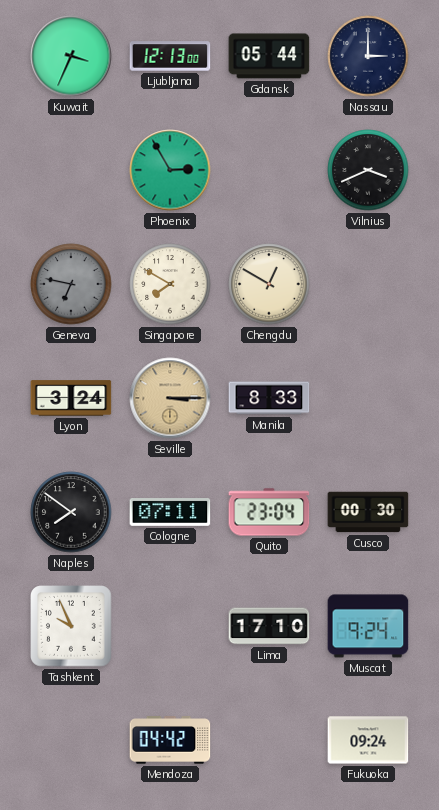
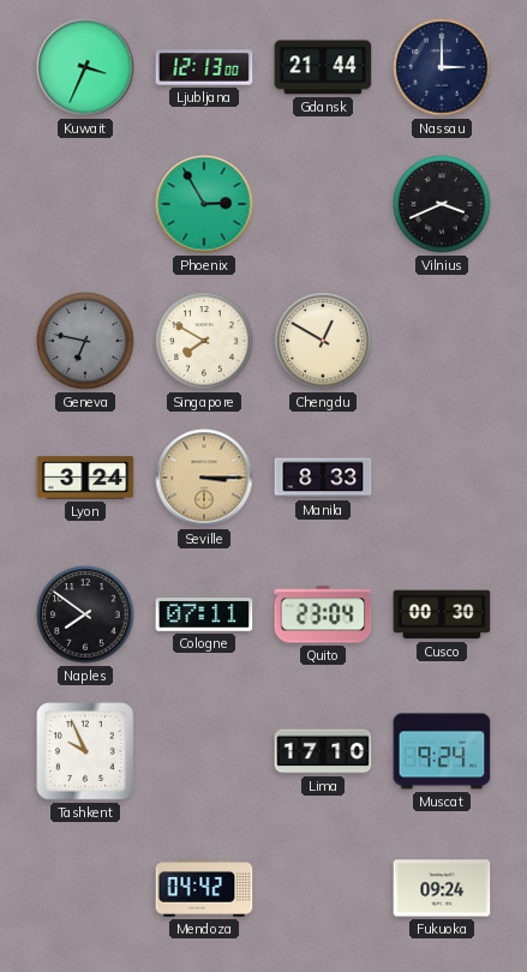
Gdansk: 05:44 -> 21:44
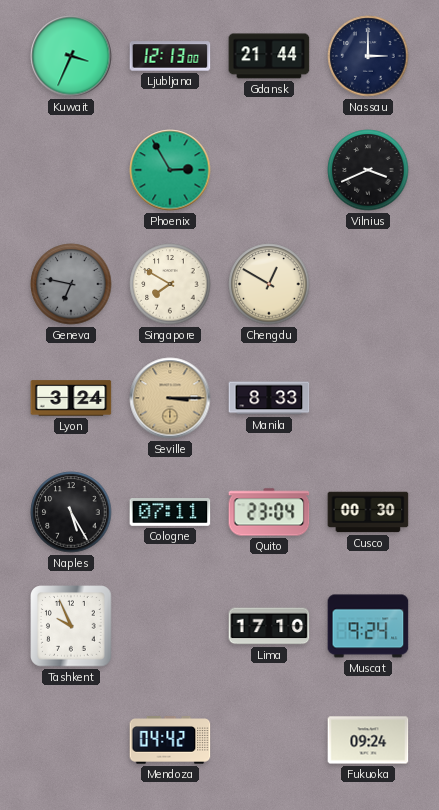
Naples: 7:51 -> 5:25
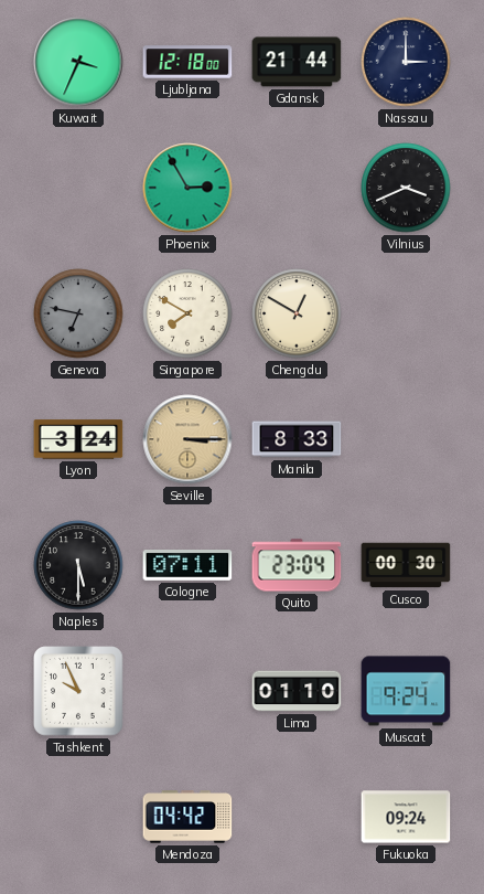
Ljubljana: 12:13 -> 12:18
Naples: 5:25 -> 5:30
Lima: 17:10 -> 01:10
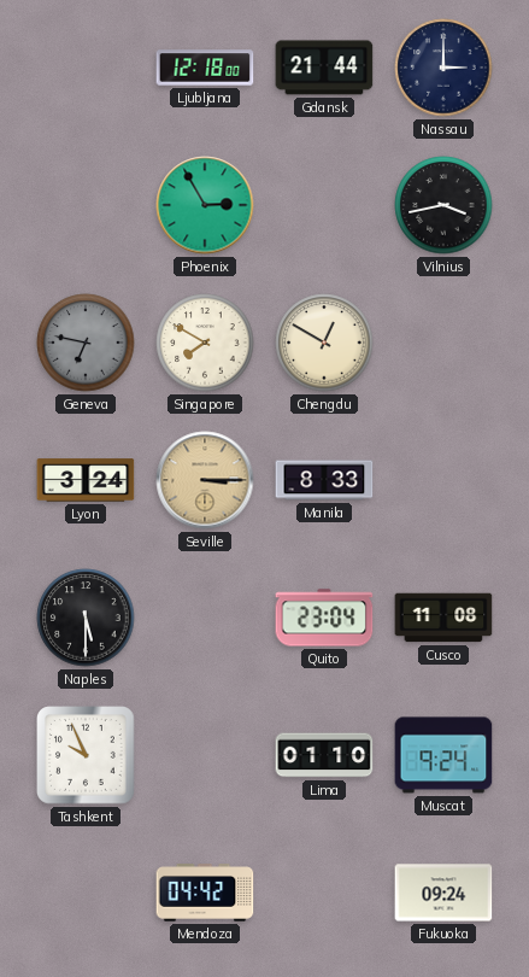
Kuwait: 3:34 -> none
Vilnius: 3:41 -> 3:43
Cologne: 07:11 -> none
Cusco: 00:30 -> 11:08
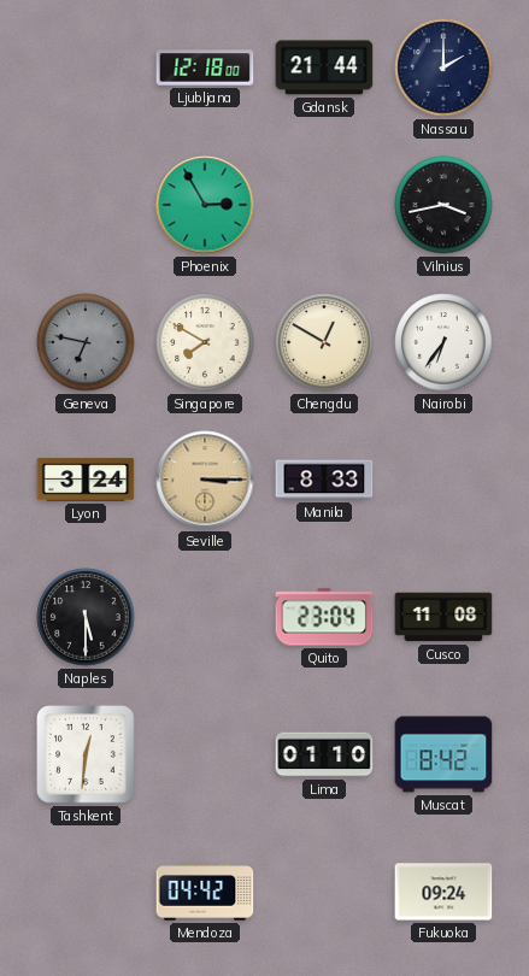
Nassau: 3:00 -> 2:00
Nairobi: none -> 6:36
Tashkent: 9:56 -> 12:31
Muscat: 9:24 -> 8:42
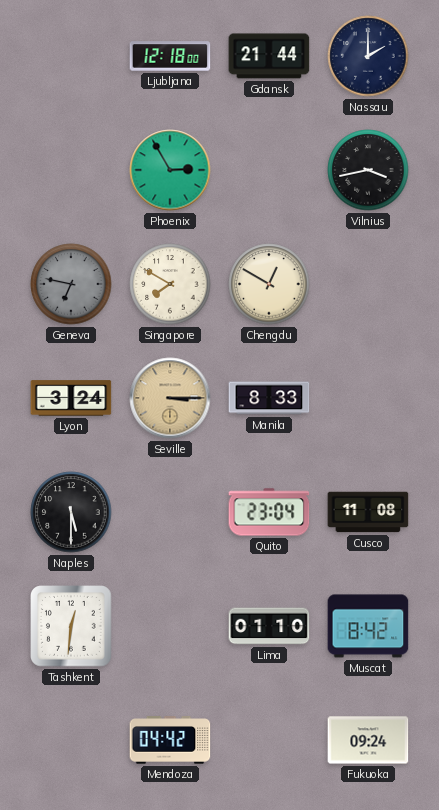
Nairobi: 6:36 -> none
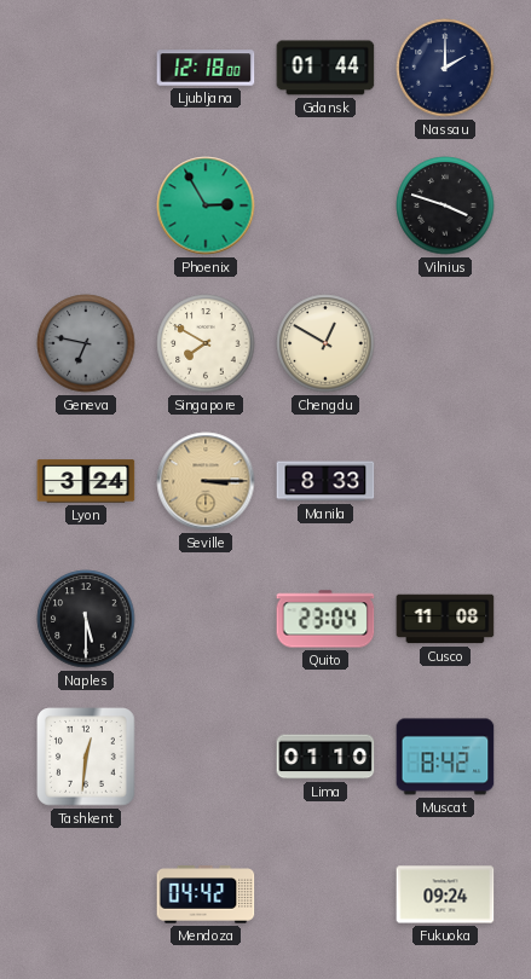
Gdansk: 21:44 -> 01:44
Vilnius: 3:43 -> 3:48
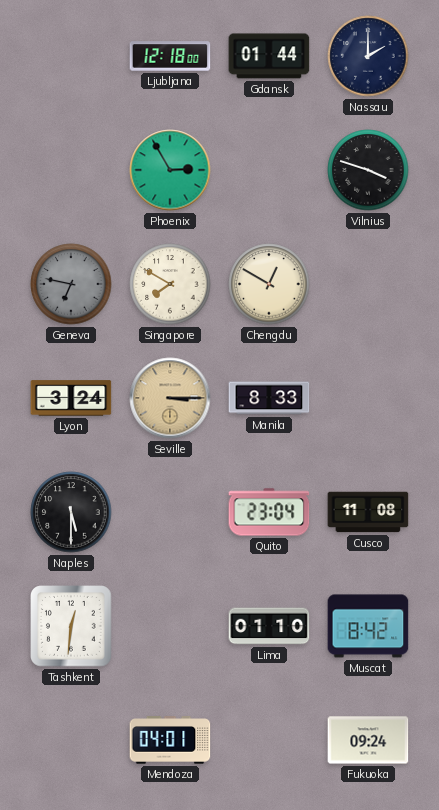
Mendoza: 04:42 -> 04:01
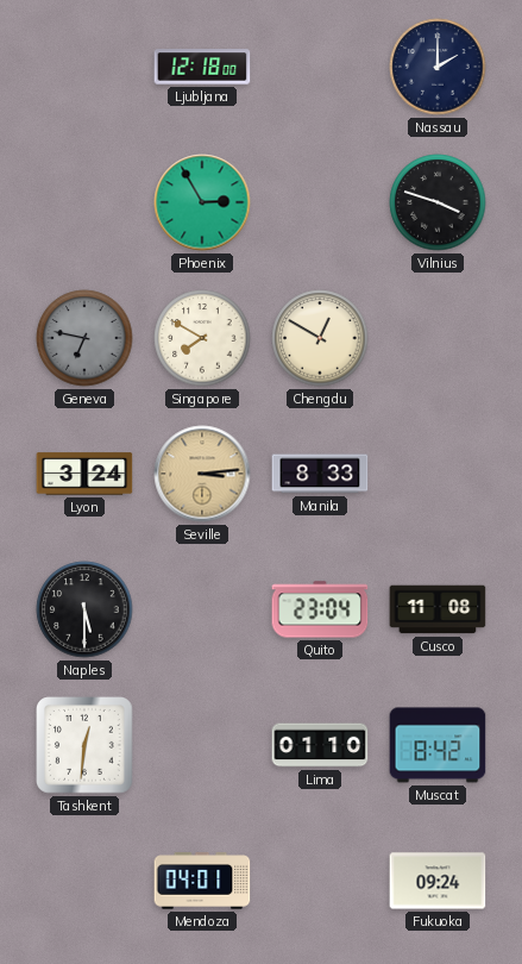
Gdansk: 01:44 -> none
Seville: 3:15 -> 3:14
